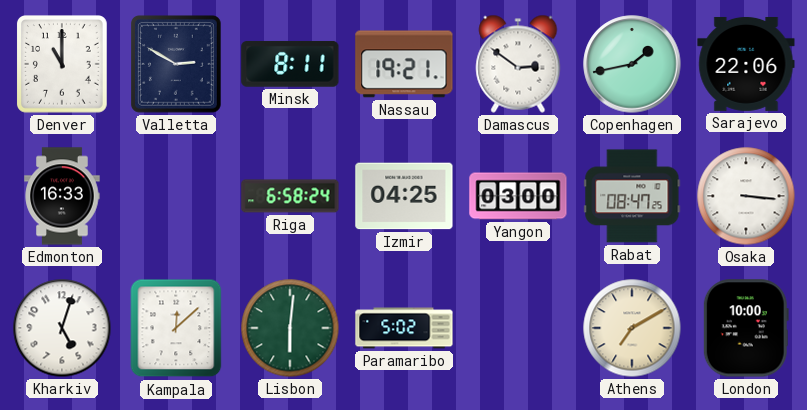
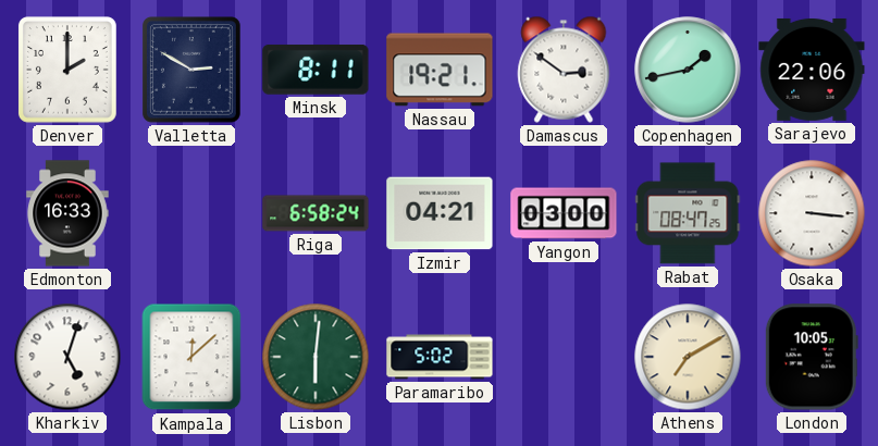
Denver: 11:00 -> 2:00
Izmir: 04:25 -> 04:21
London: 10:00 -> 10:05
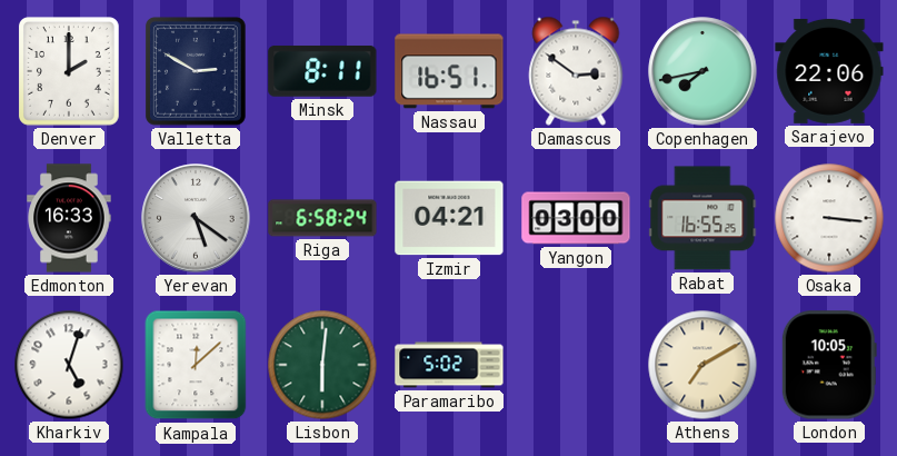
Nassau: 19:21 -> 16:51
Copenhagen: 1:43 -> 7:43
Yerevan: none -> 5:21
Rabat: 08:47 -> 16:55
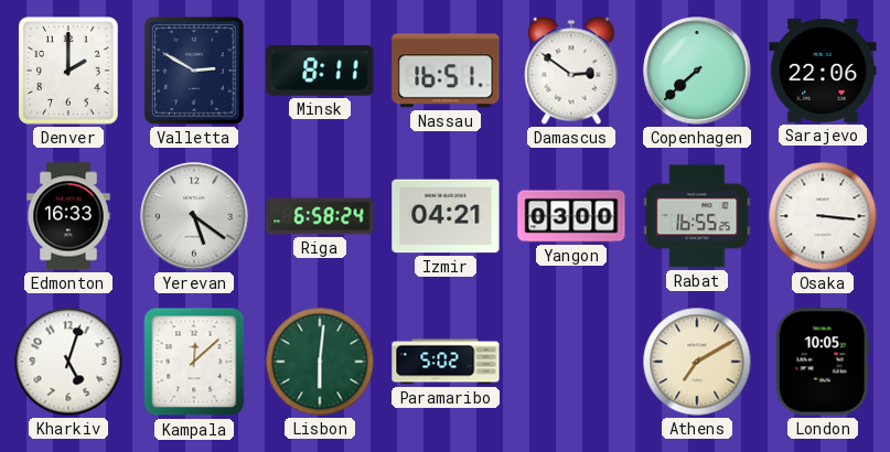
Copenhagen: 7:43 -> 7:38
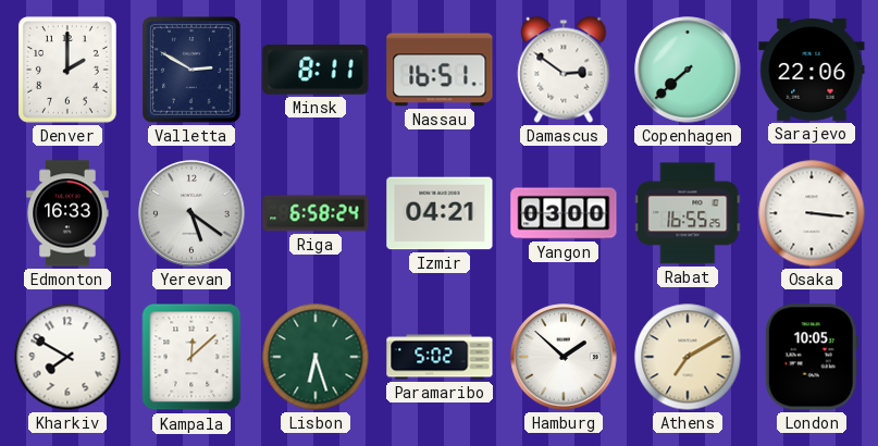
Kharkiv: 5:03 -> 7:50
Lisbon: 6:01 -> 6:27
Hamburg: none -> 1:52
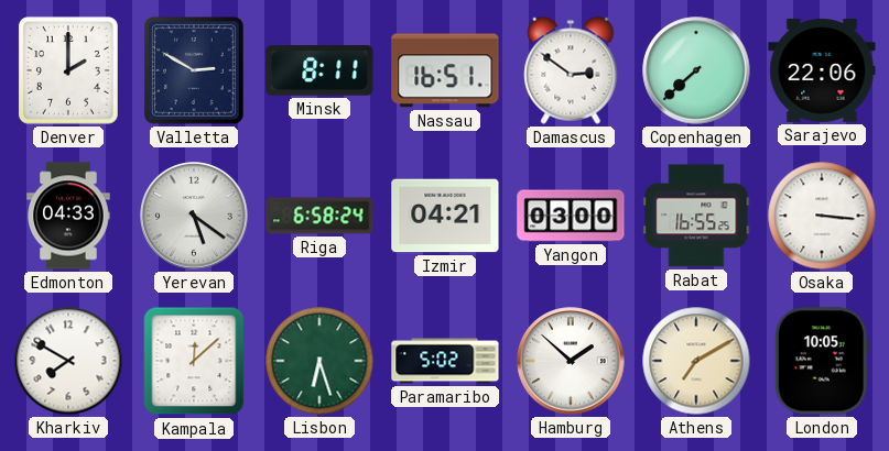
Edmonton: 16:33 -> 04:33
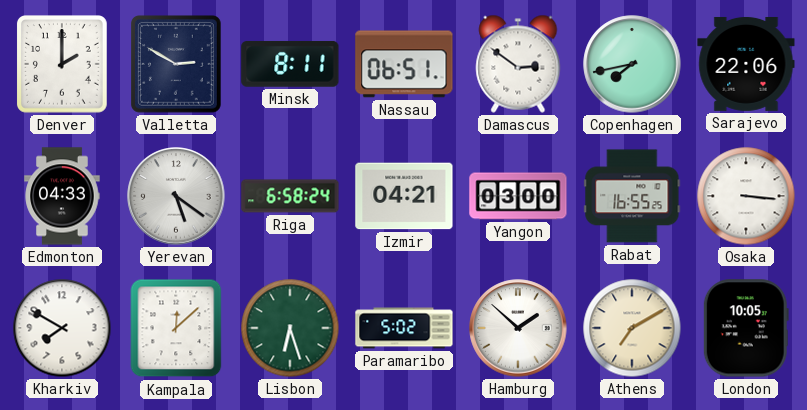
Nassau: 16:51 -> 06:51
Copenhagen: 7:38 -> 7:43
